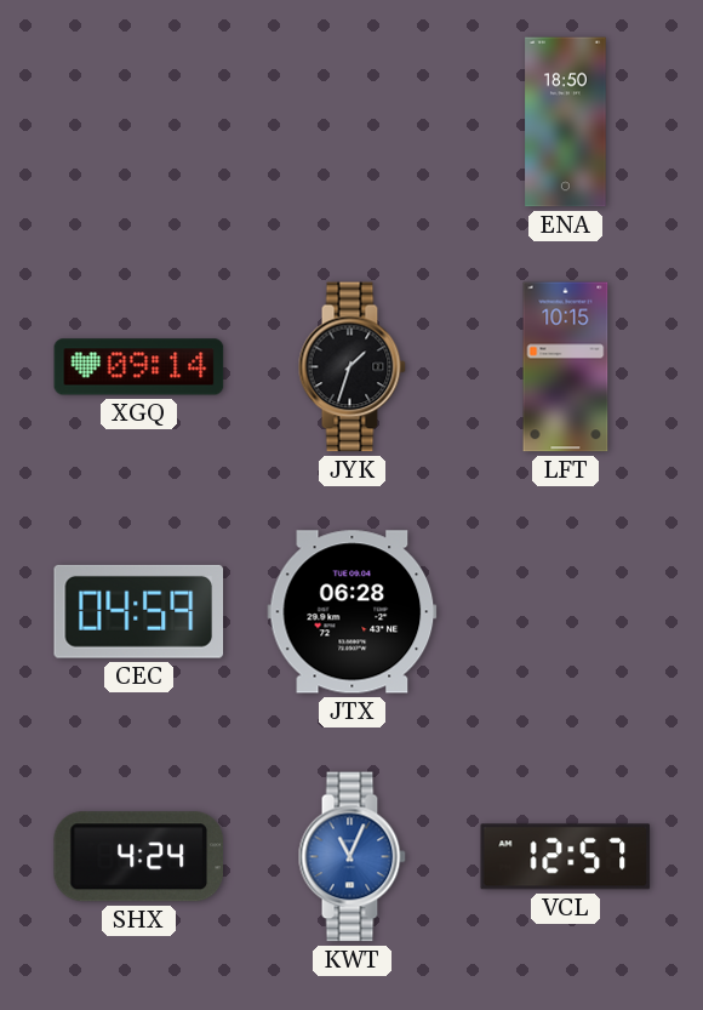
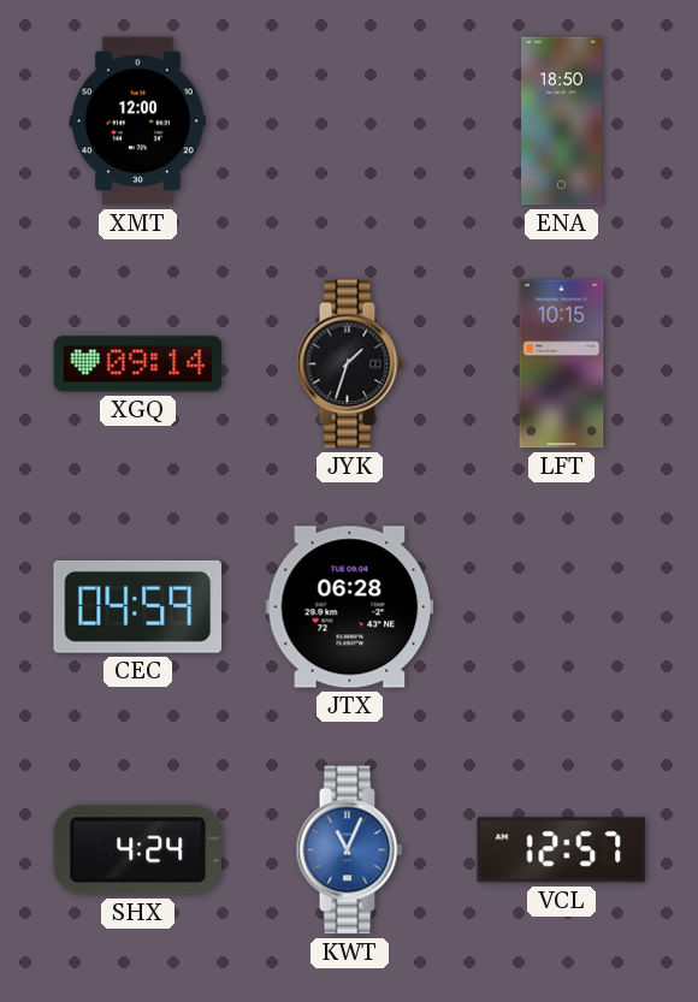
XMT: none -> 12:00
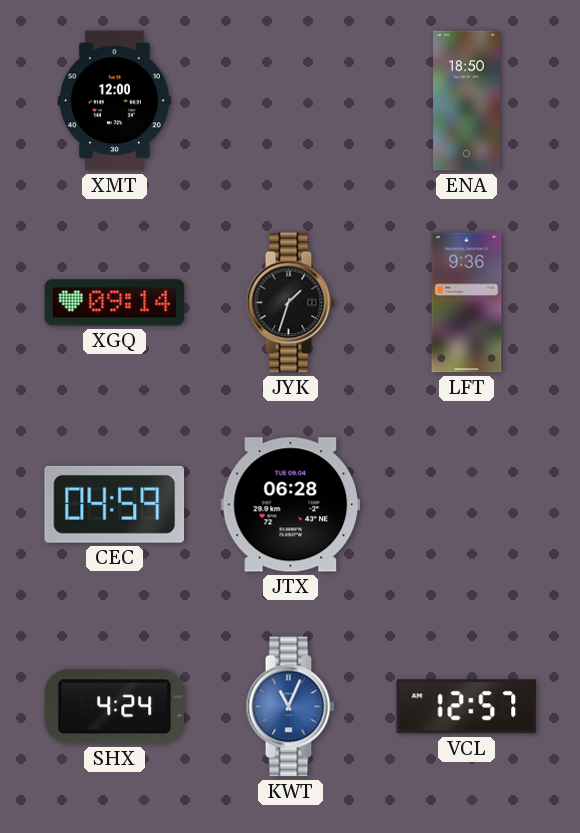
LFT: 10:15 -> 9:36
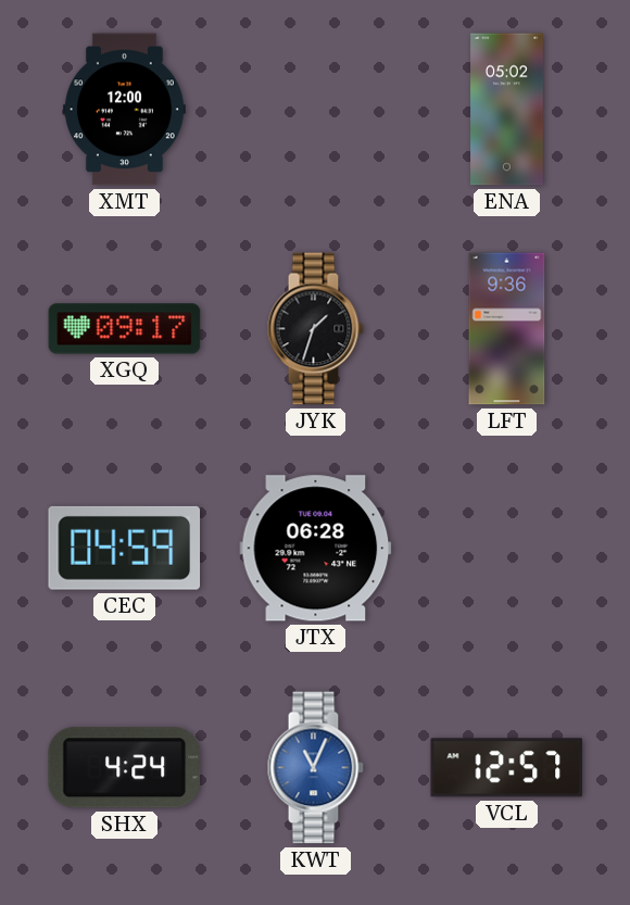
ENA: 18:50 -> 05:02
XGQ: 09:14 -> 09:17
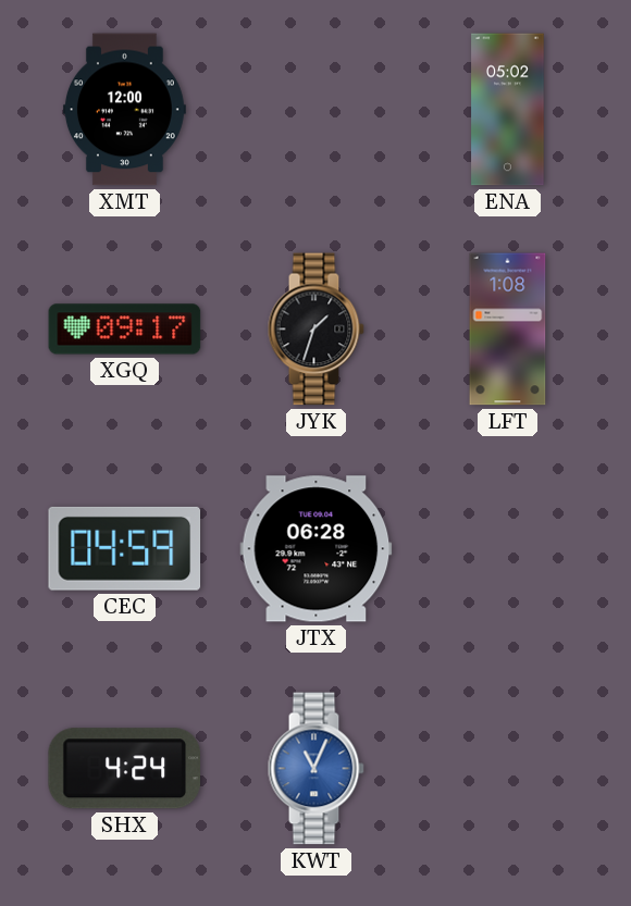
LFT: 9:36 -> 1:08
VCL: 12:57 -> none
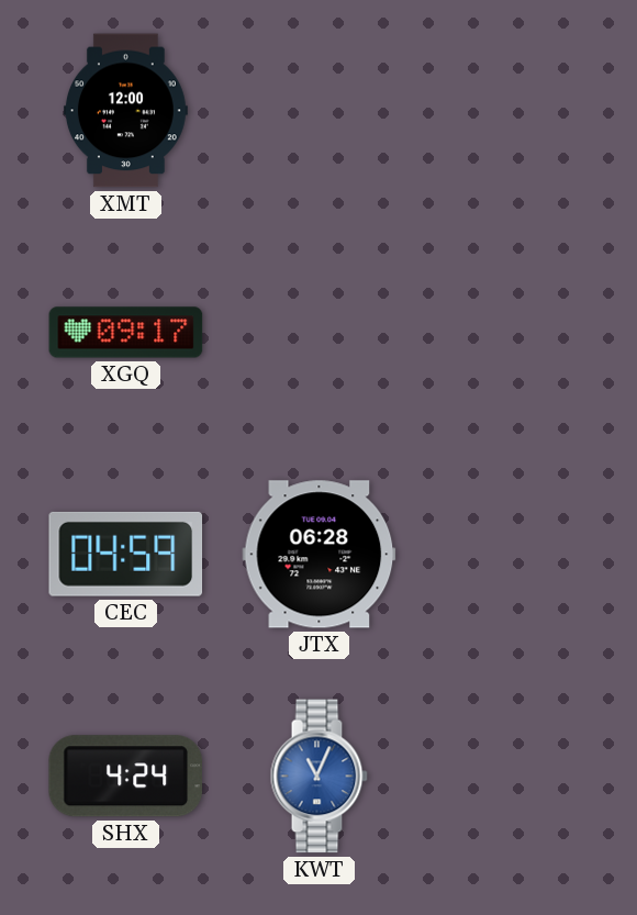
ENA: 05:02 -> none
JYK: 1:33 -> none
LFT: 1:08 -> none
